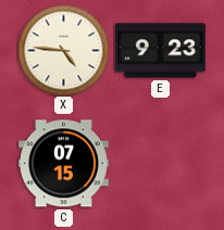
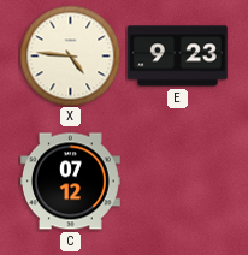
C: 07:15 -> 07:12
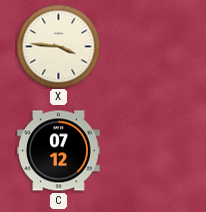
X: 4:46 -> 3:46
E: 9:23 -> none
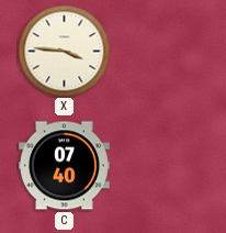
C: 07:12 -> 07:40
